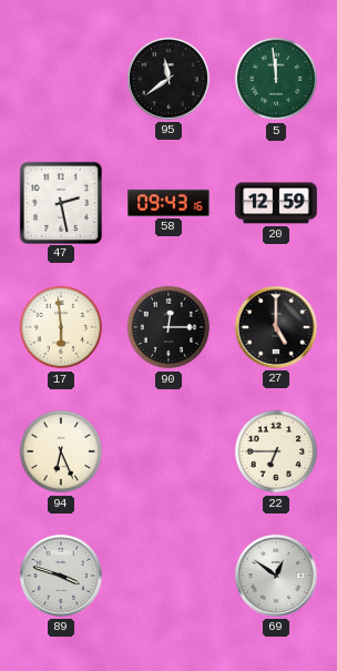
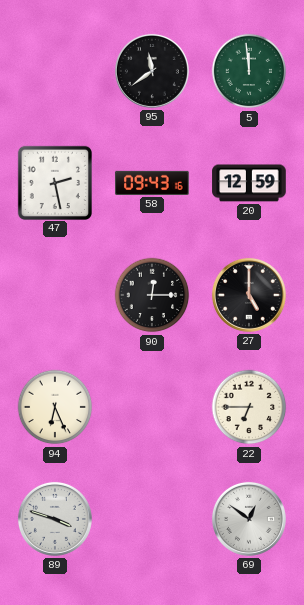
17: 5:59 -> none
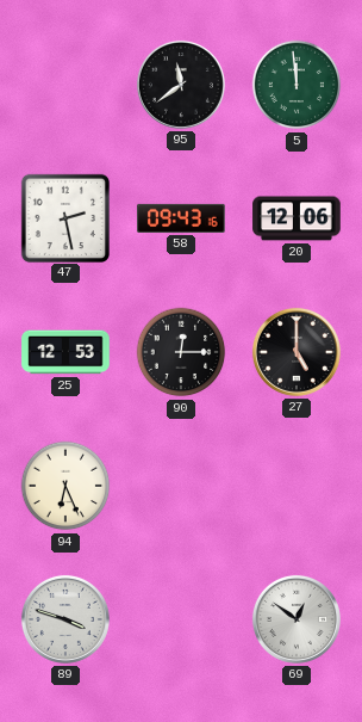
20: 12:59 -> 12:06
25: none -> 12:53
22: 6:45 -> none
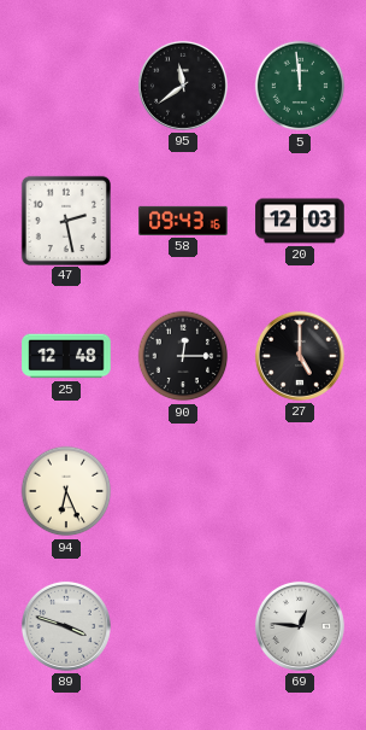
20: 12:06 -> 12:03
25: 12:53 -> 12:48
69: 12:51 -> 12:46
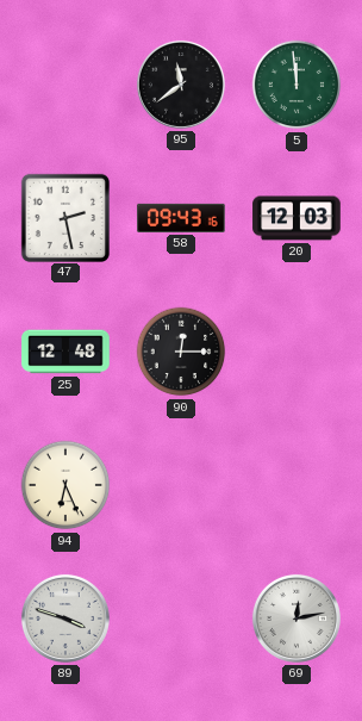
27: 5:00 -> none
69: 12:46 -> 12:13
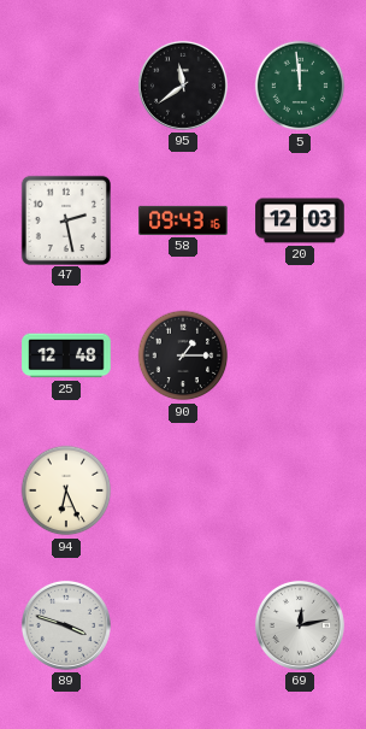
90: 12:15 -> 1:15
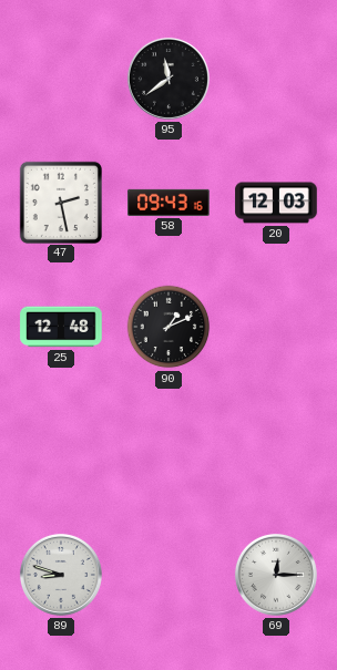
5: 11:59 -> none
90: 1:15 -> 1:11
94: 6:26 -> none
89: 3:48 -> 8:48
69: 12:13 -> 12:15
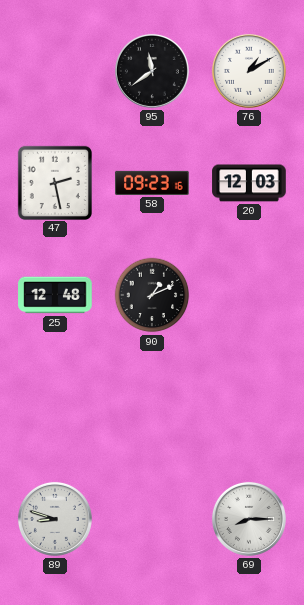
76: none -> 1:10
58: 09:43 -> 09:23
69: 12:15 -> 8:15
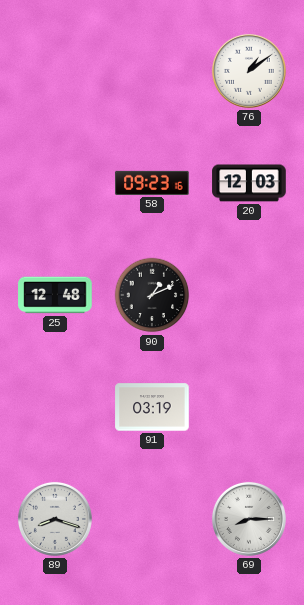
95: 11:39 -> none
76: 1:10 -> 1:09
47: 2:28 -> none
91: none -> 03:19
89: 8:48 -> 8:18
